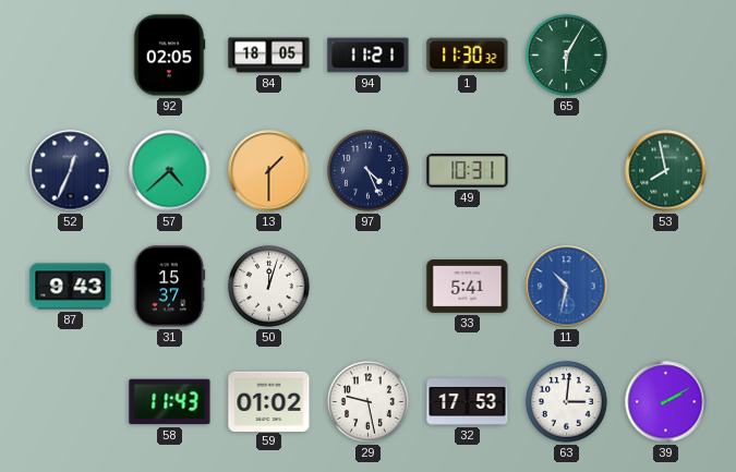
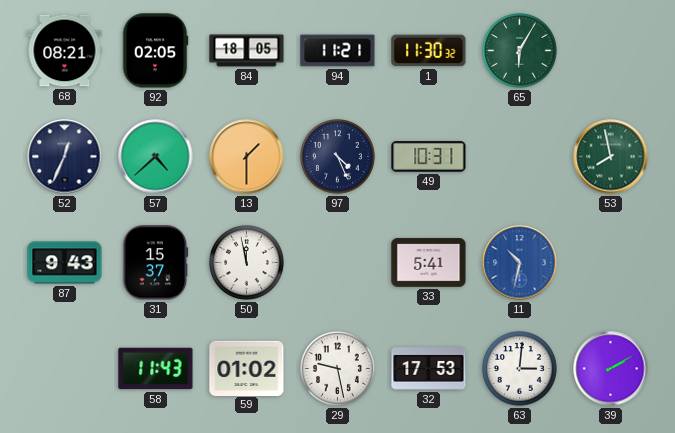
68: none -> 08:21
50: 12:03 -> 11:58
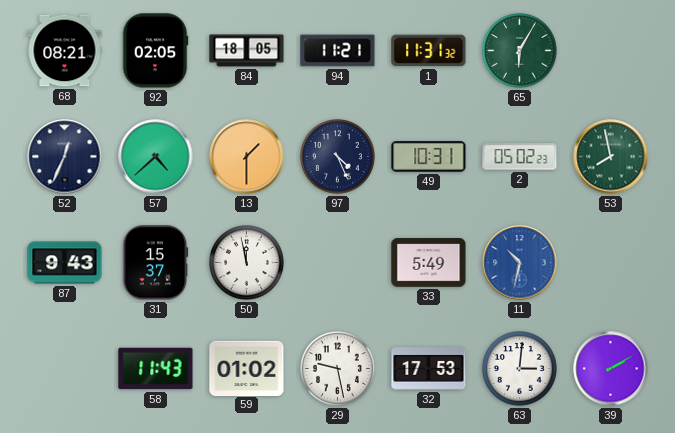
1: 11:30 -> 11:31
2: none -> 05:02
33: 5:41 -> 5:49
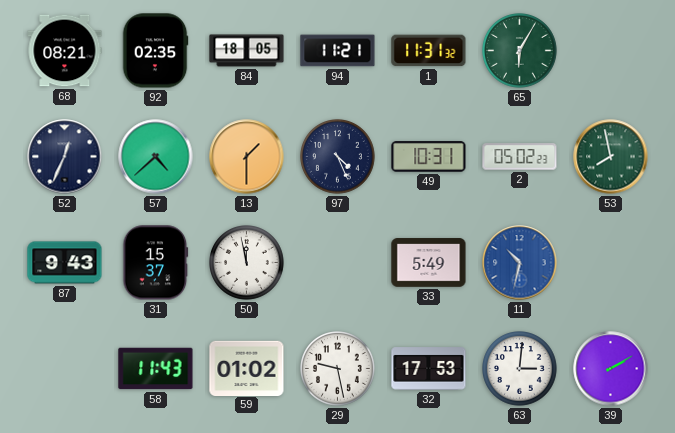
92: 02:05 -> 02:35
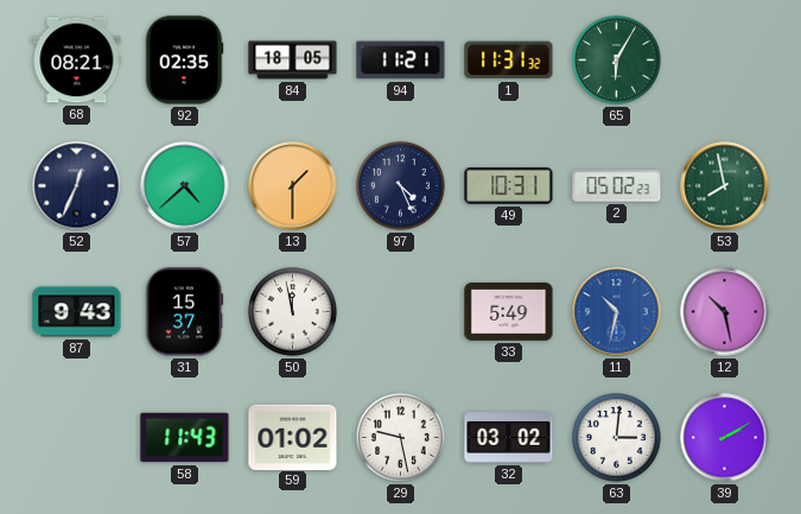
12: none -> 10:28
32: 17:53 -> 03:02
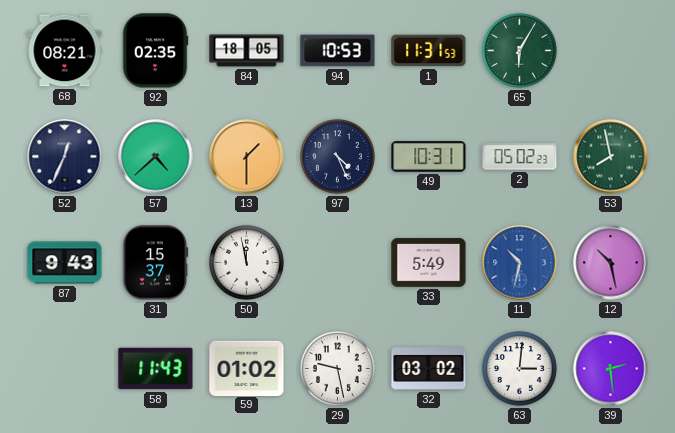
94: 11:21 -> 10:53
1: 11:31:32 -> 11:31:53
39: 2:10 -> 2:29
